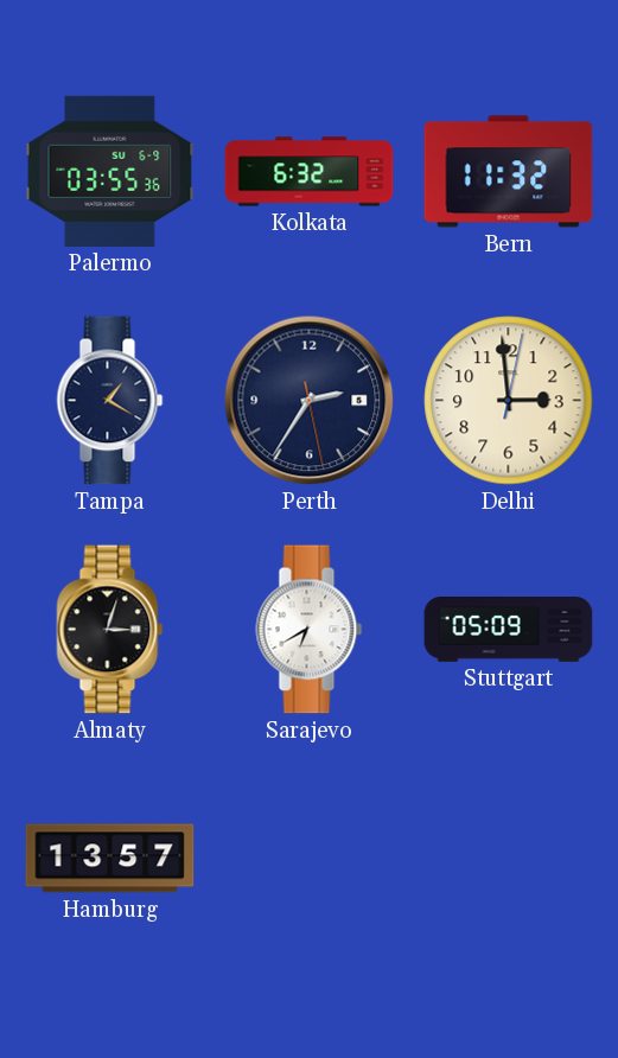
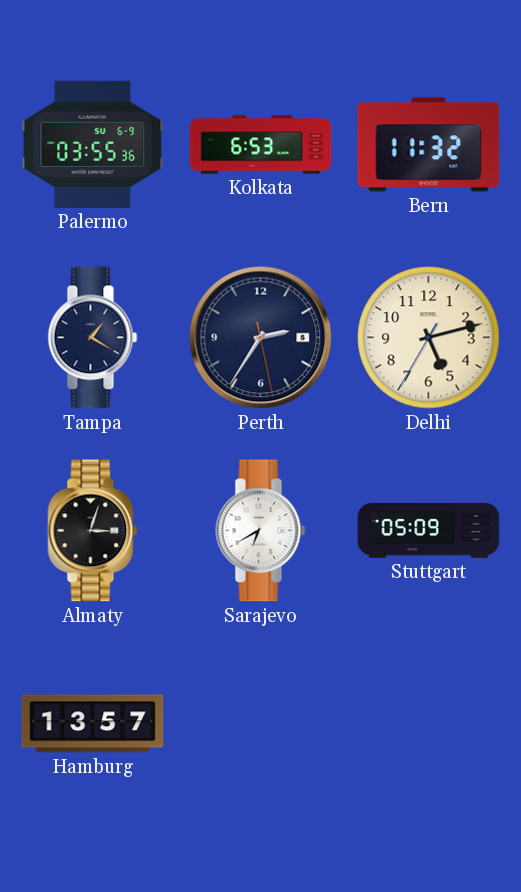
Kolkata: 6:32 -> 6:53
Delhi: 2:59 -> 5:12
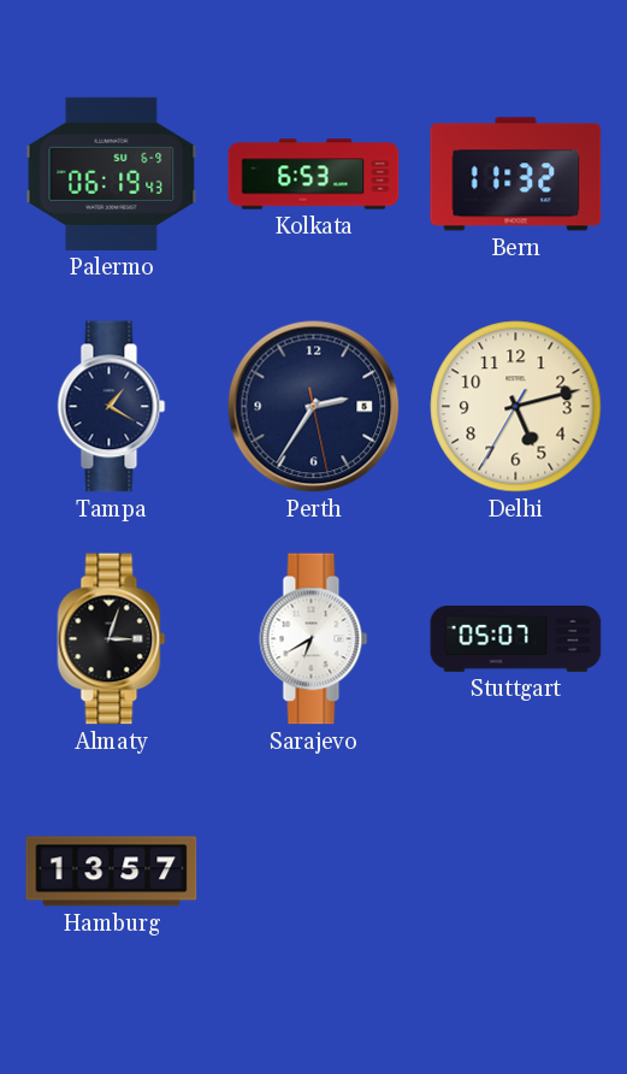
Palermo: 03:55 -> 06:19
Stuttgart: 05:09 -> 05:07
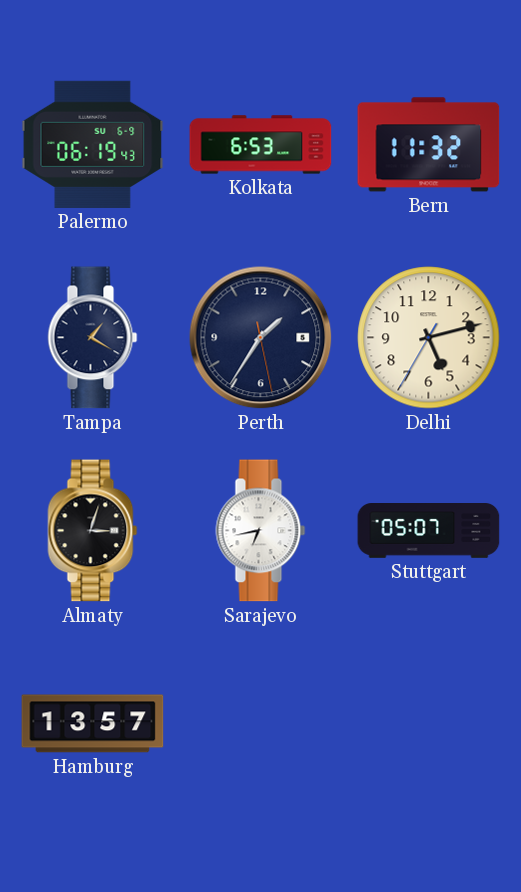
Perth: 2:35 -> 1:35
Sarajevo: 6:40 -> 6:43
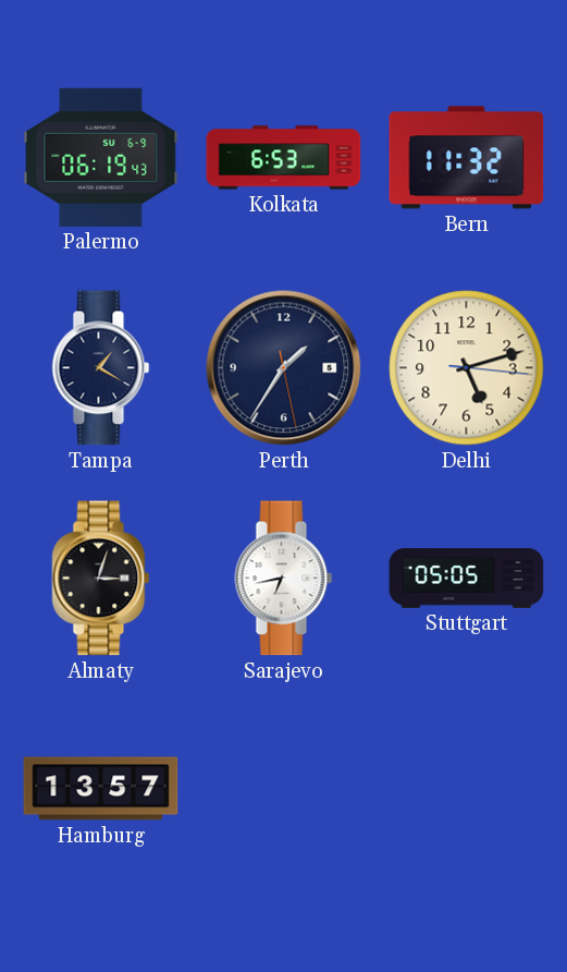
Delhi: 5:12:35 -> 5:12:16
Stuttgart: 05:07 -> 05:05
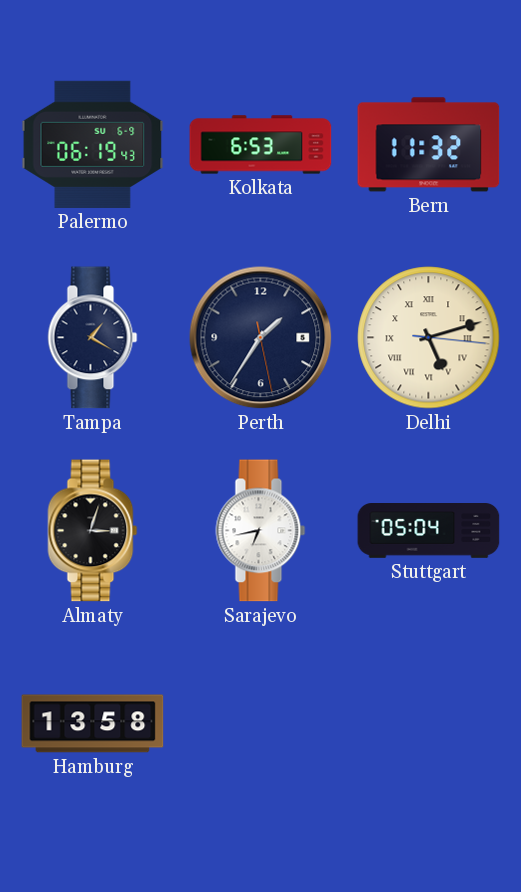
Delhi numerals: Arabic -> Roman
Stuttgart: 05:05 -> 05:04
Hamburg: 13:57 -> 13:58
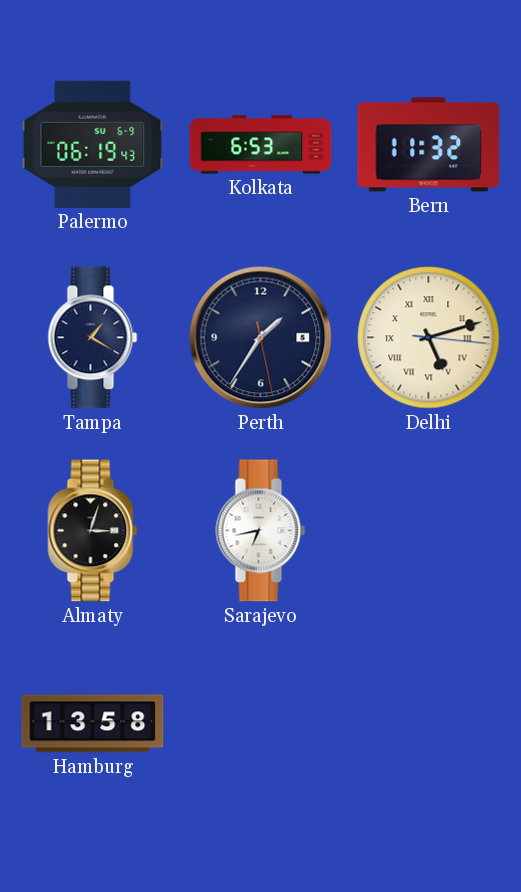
Stuttgart: 05:04 -> none
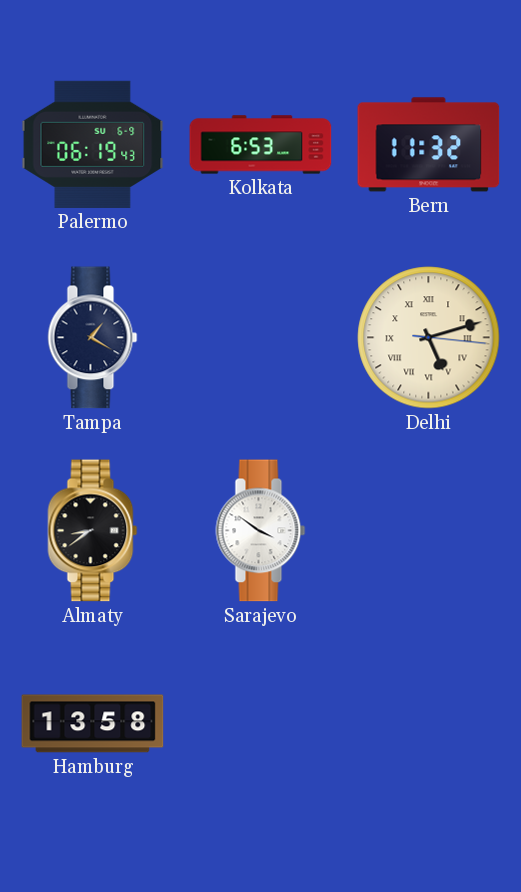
Perth: 1:35 -> none
Almaty: 3:03 -> 8:39
Sarajevo: 6:43 -> 3:51
